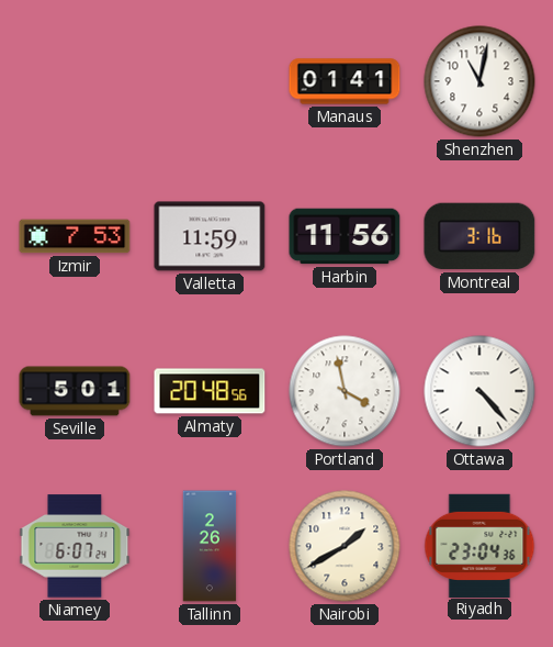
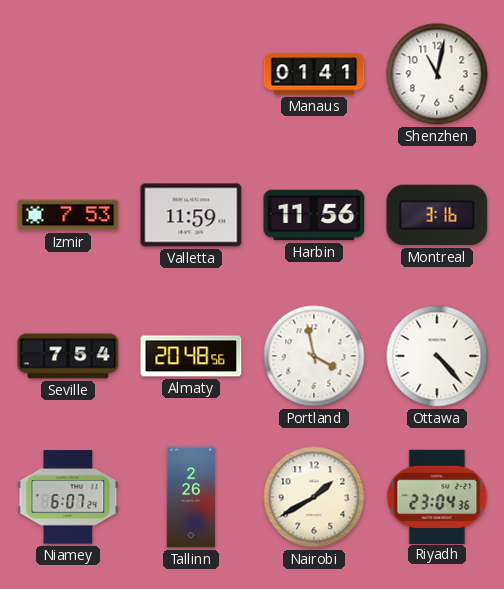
Seville: 5:01 -> 7:54
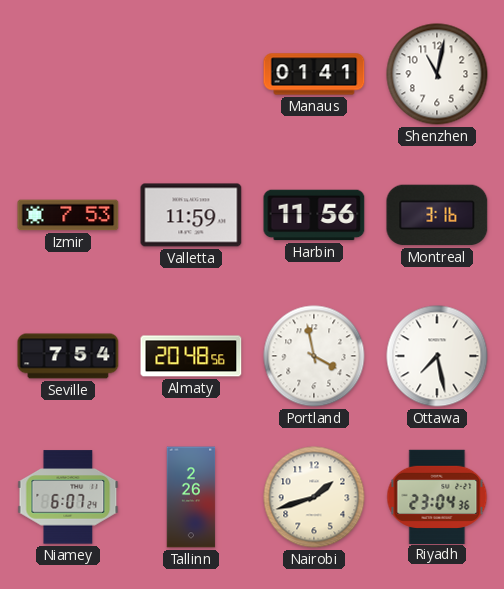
Ottawa: 4:23 -> 7:28
Nairobi: 1:40 -> 1:42
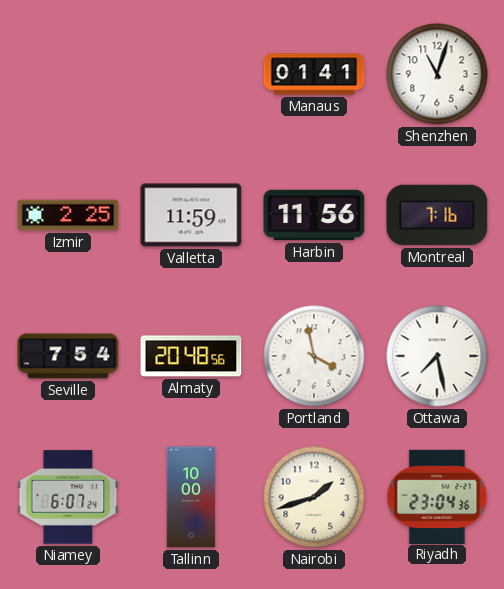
Shenzhen: 11:02 -> 11:03
Izmir: 7:53 -> 2:25
Montreal: 3:16 -> 7:16
Tallinn: 2:26 -> 10:00
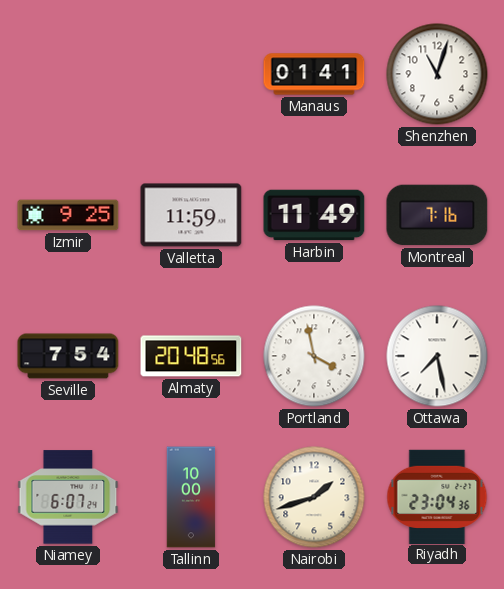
Izmir: 2:25 -> 9:25
Harbin: 11:56 -> 11:49
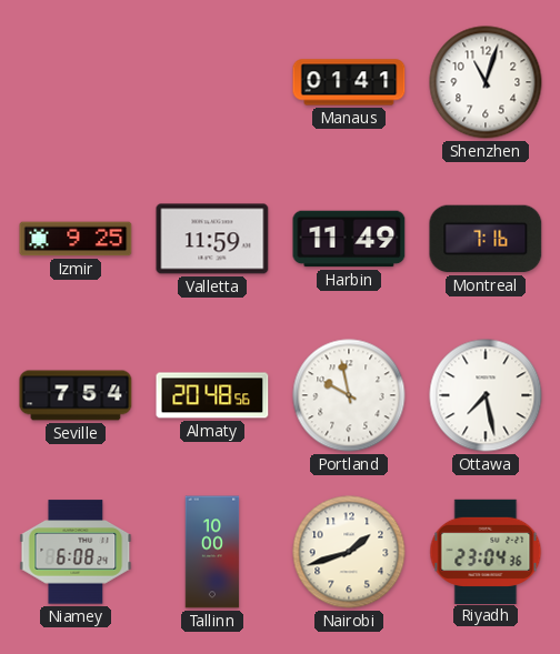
Portland: 3:58 -> 9:58
Niamey: 6:07 -> 6:08
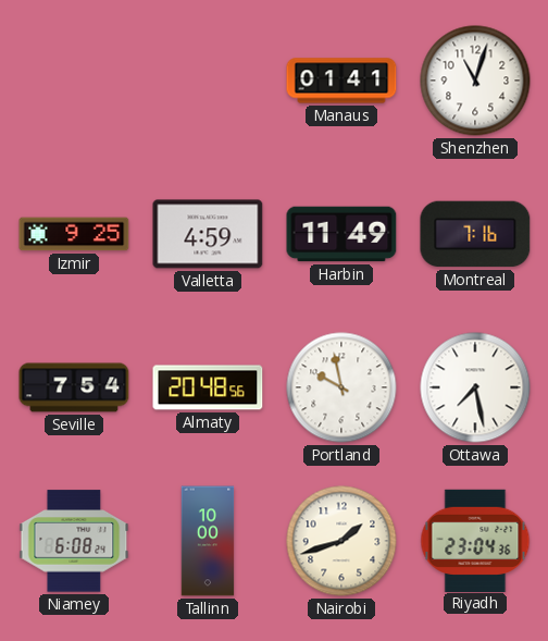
Valletta: 11:59 -> 4:59
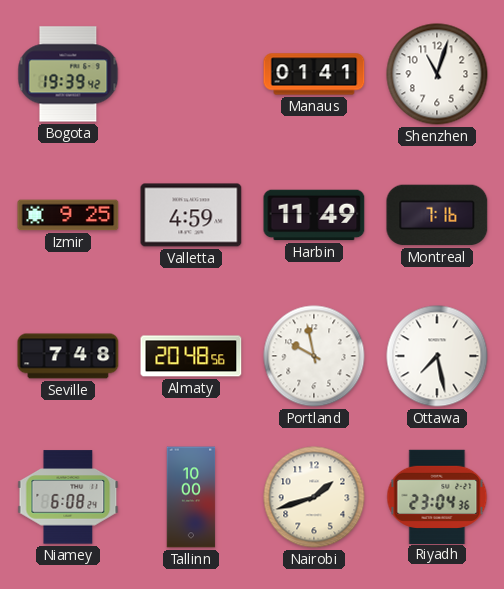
Bogota: none -> 19:39
Seville: 7:54 -> 7:48
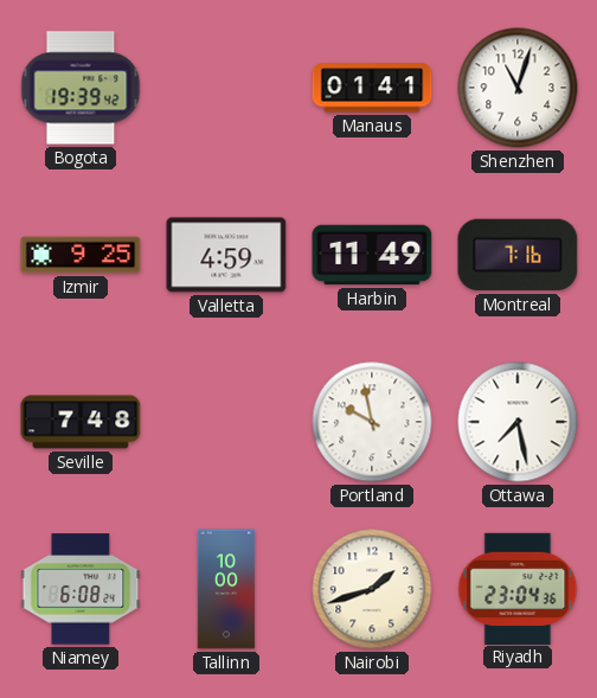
Almaty: 20:48 -> none
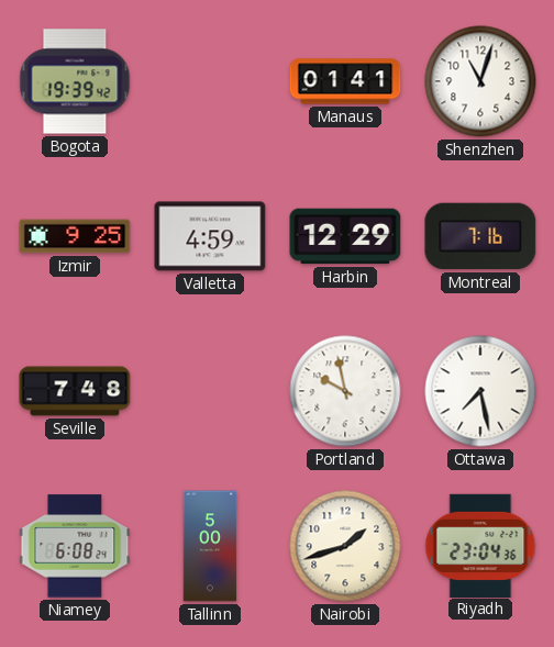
Harbin: 11:49 -> 12:29
Tallinn: 10:00 -> 5:00
